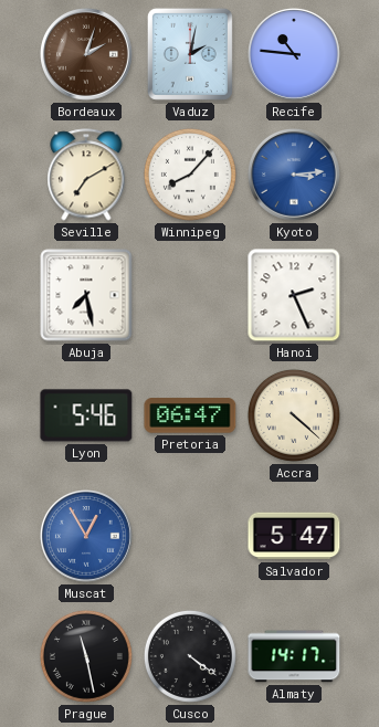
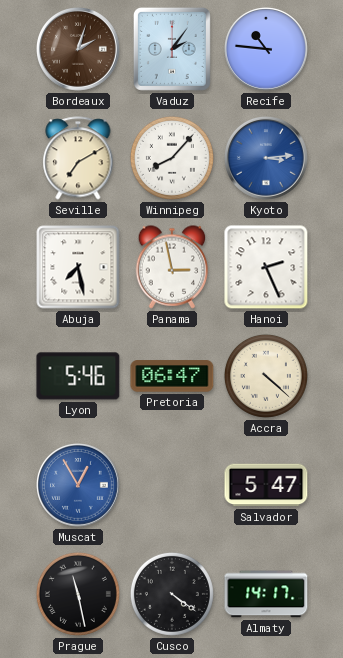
Vaduz: 2:02 -> 2:06
Panama: none -> 2:58
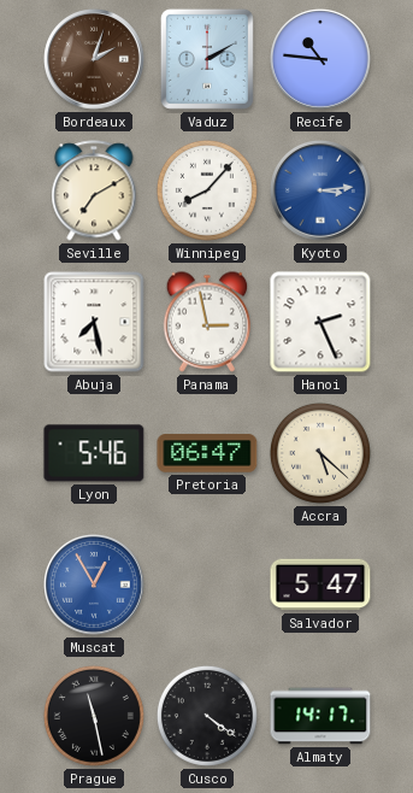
Vaduz: 2:06 -> 2:10
Accra: 4:22 -> 5:22
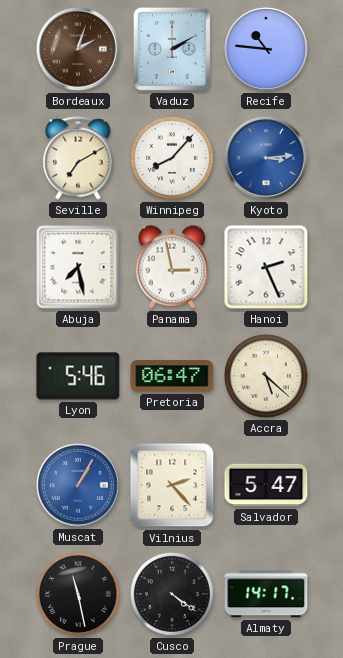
Muscat: 12:55 -> 1:05
Vilnius: none -> 2:23
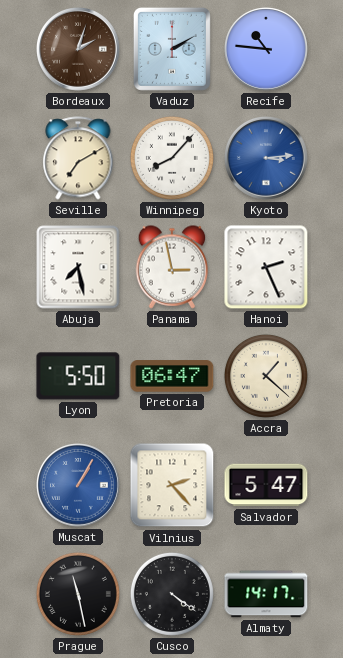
Lyon: 5:46 -> 5:50
Accra: 5:22 -> 1:22
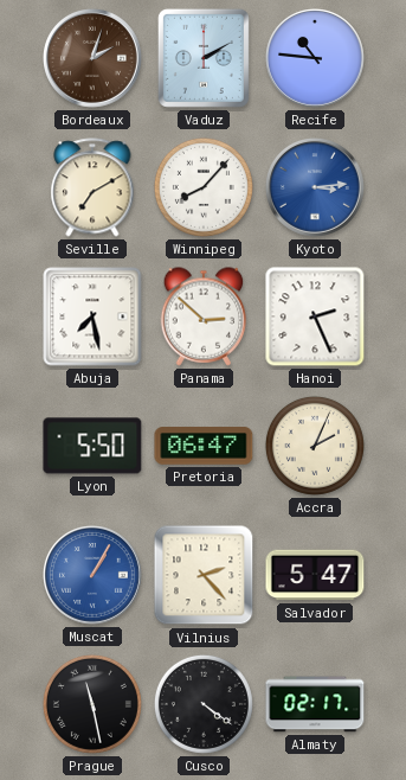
Panama: 2:58 -> 2:52
Accra: 1:22 -> 2:04
Almaty: 14:17 -> 02:17
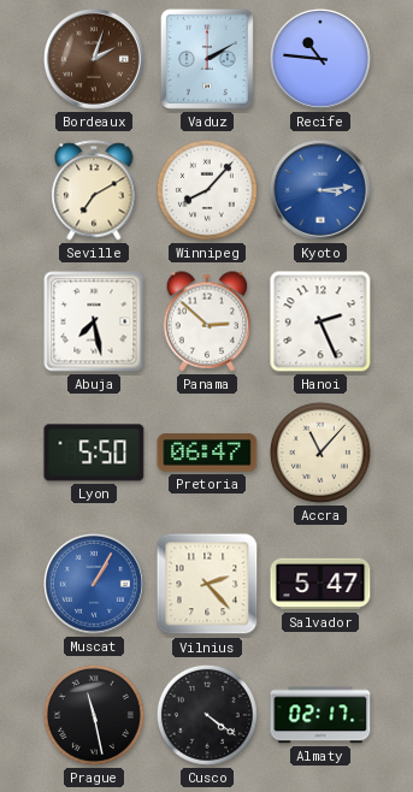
Accra: 2:04 -> 11:07
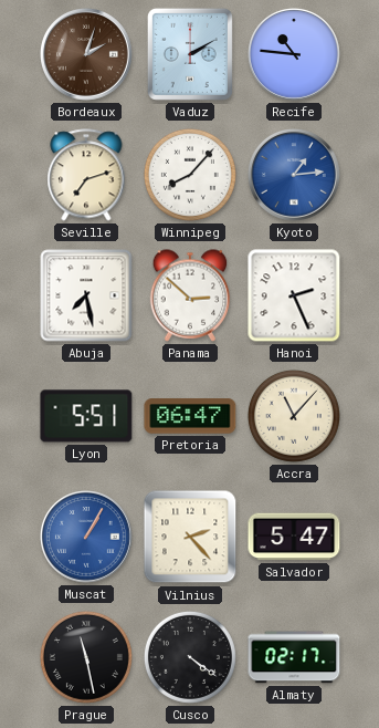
Seville: 7:10 -> 7:12
Kyoto: 3:14 -> 1:14
Lyon: 5:50 -> 5:51
